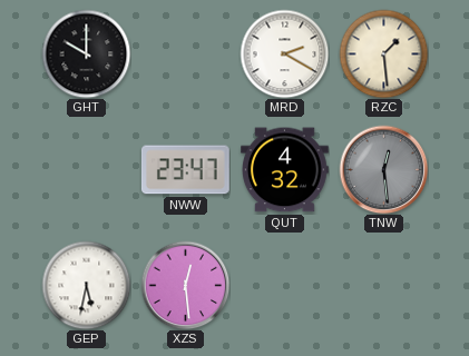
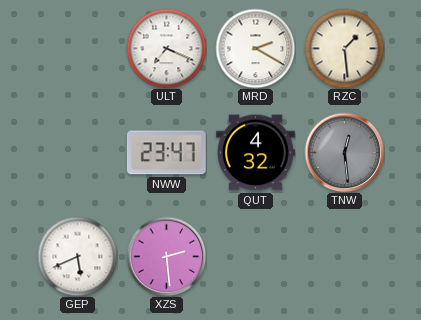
GHT: 10:00 -> none
ULT: none -> 7:19
GEP: 5:32 -> 5:41
XZS: 12:29 -> 2:29
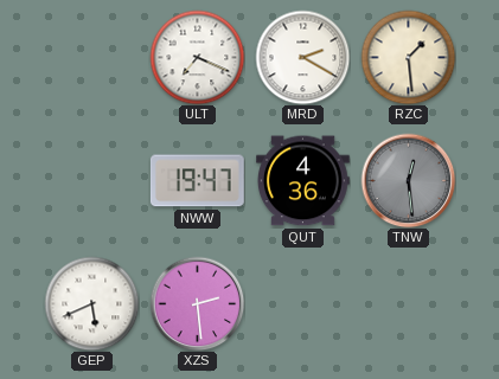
NWW: 23:47 -> 19:47
QUT: 4:32 -> 4:36
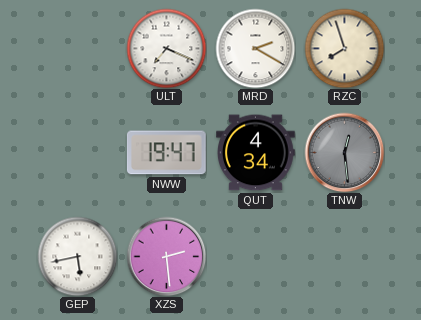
RZC: 1:29 -> 7:57
QUT: 4:36 -> 4:34
GEP: 5:41 -> 5:43
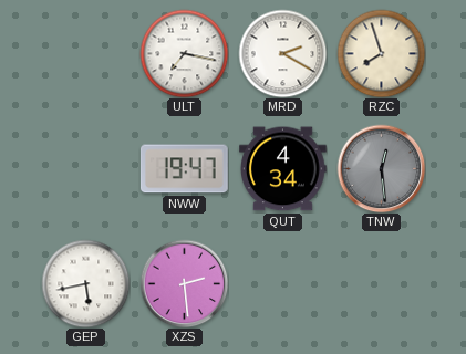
ULT: 7:19 -> 7:17
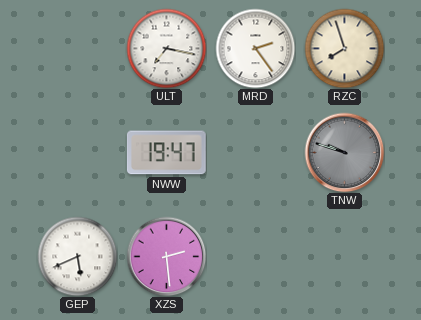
MRD: 2:20 -> 2:24
QUT: 4:34 -> none
TNW: 12:29 -> 9:48
GEP: 5:43 -> 5:41
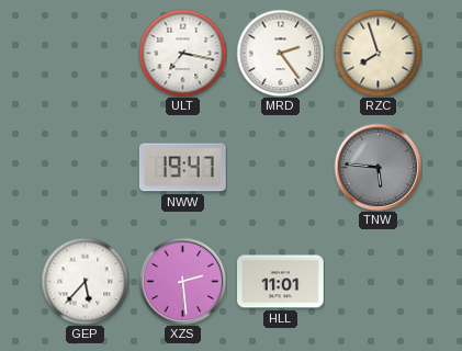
TNW: 9:48 -> 5:46
GEP: 5:41 -> 5:37
HLL: none -> 11:01
